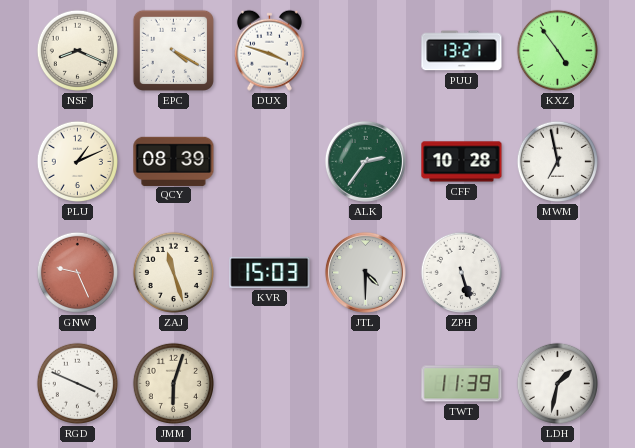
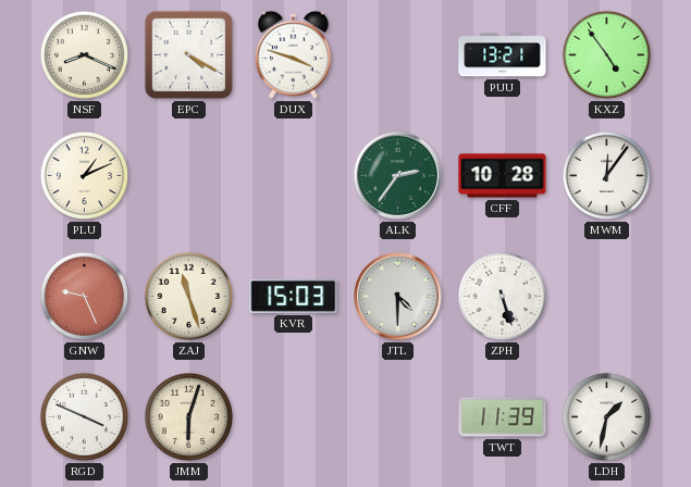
QCY: 08:39 -> none
MWM: 6:58 -> 12:06
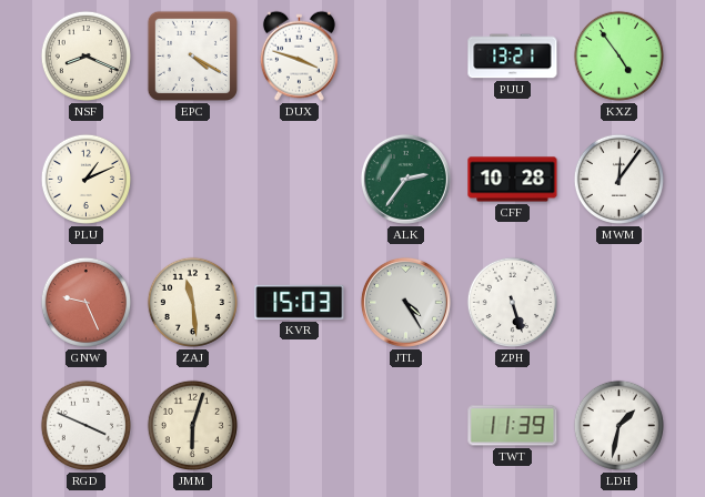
ZAJ: 11:27 -> 11:29
JTL: 4:30 -> 4:25
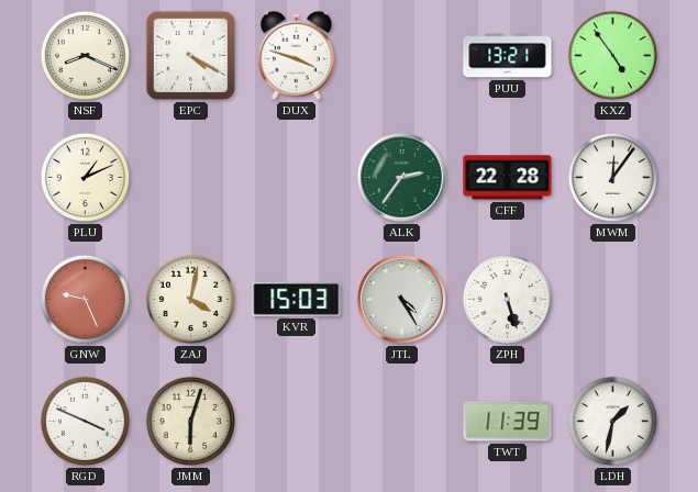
CFF: 10:28 -> 22:28
ZAJ: 11:29 -> 4:02
